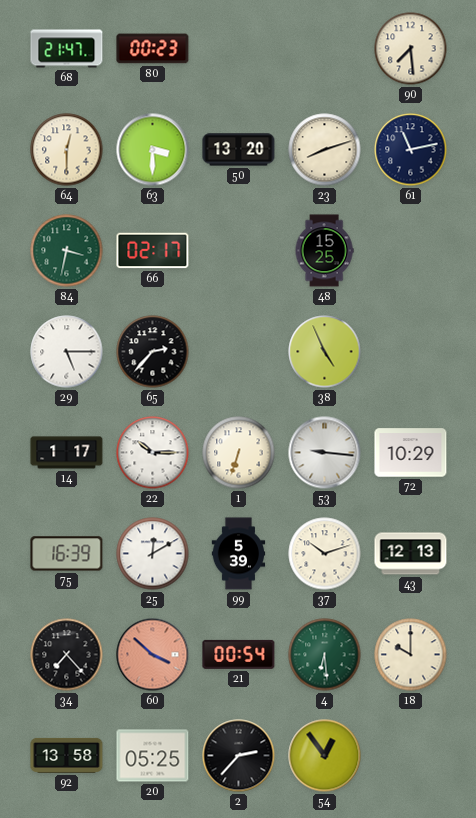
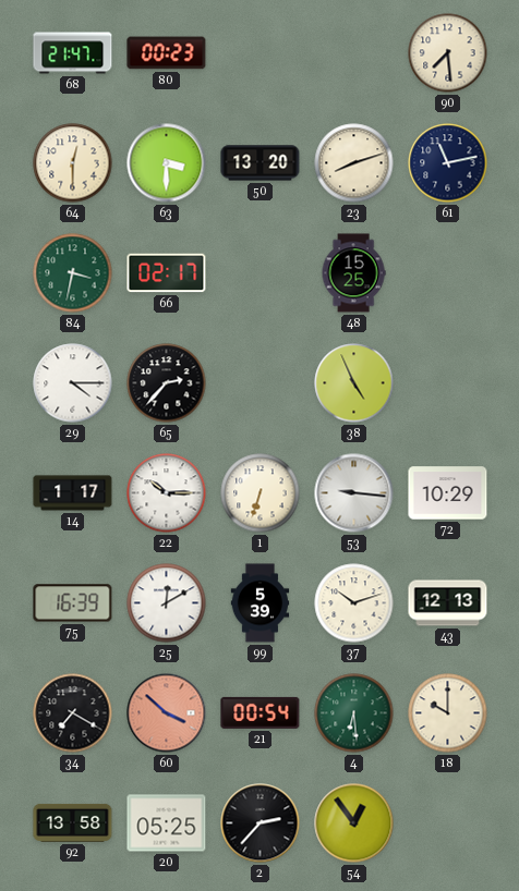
29: 5:15 -> 4:15
34: 7:23 -> 7:20
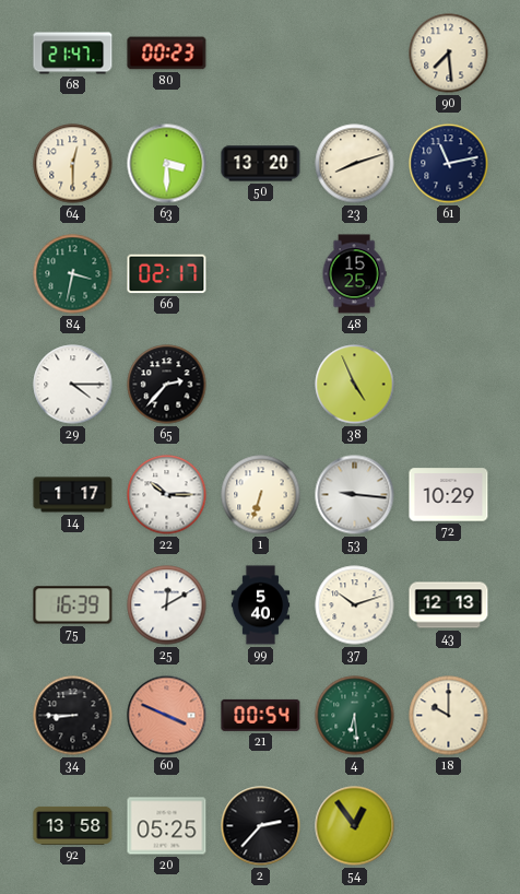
99: 5:39 -> 5:40
34: 7:20 -> 8:45
60: 3:52 -> 3:49
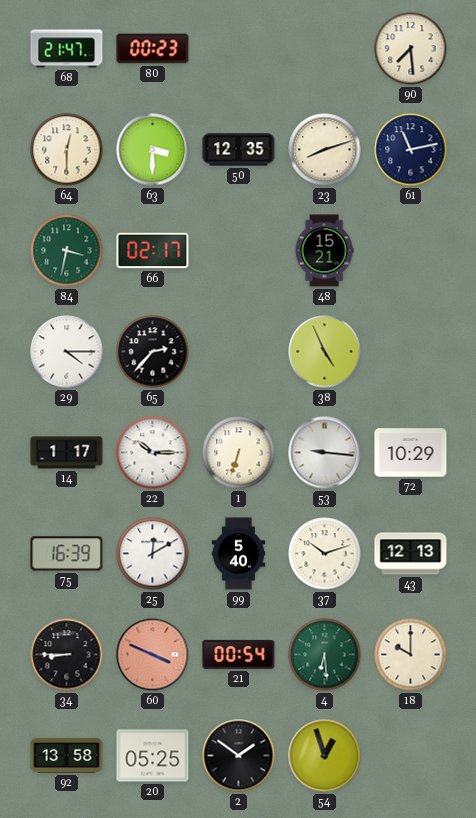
50: 13:20 -> 12:35
48: 15:25 -> 15:21
2: 2:37 -> 1:51
54: 12:54 -> 12:57
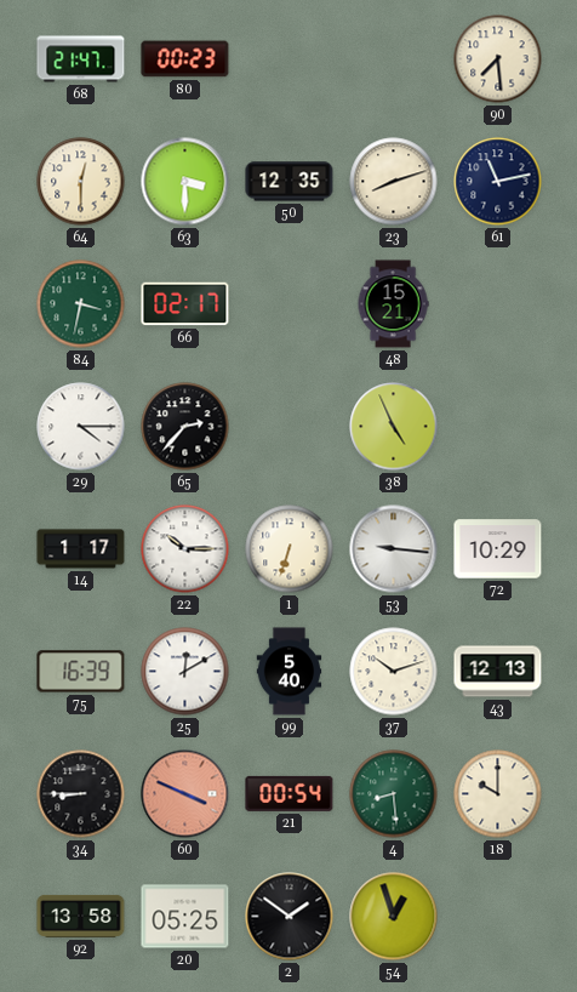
4: 6:29 -> 8:29
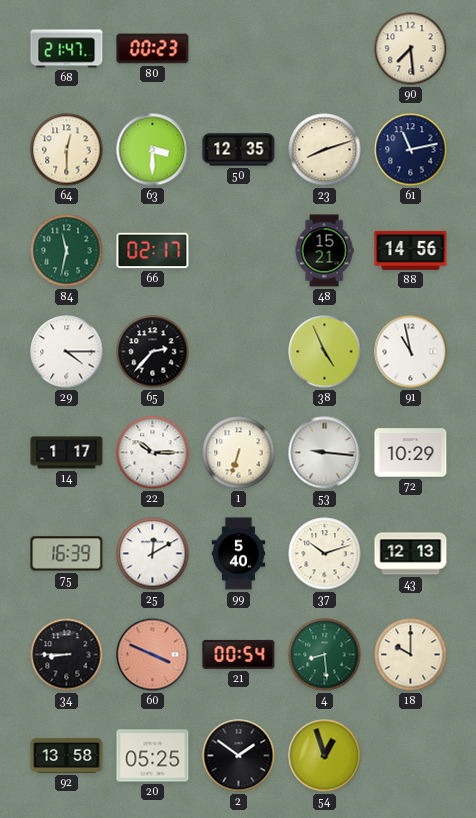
84: 3:32 -> 11:32
88: none -> 14:56
91: none -> 10:58
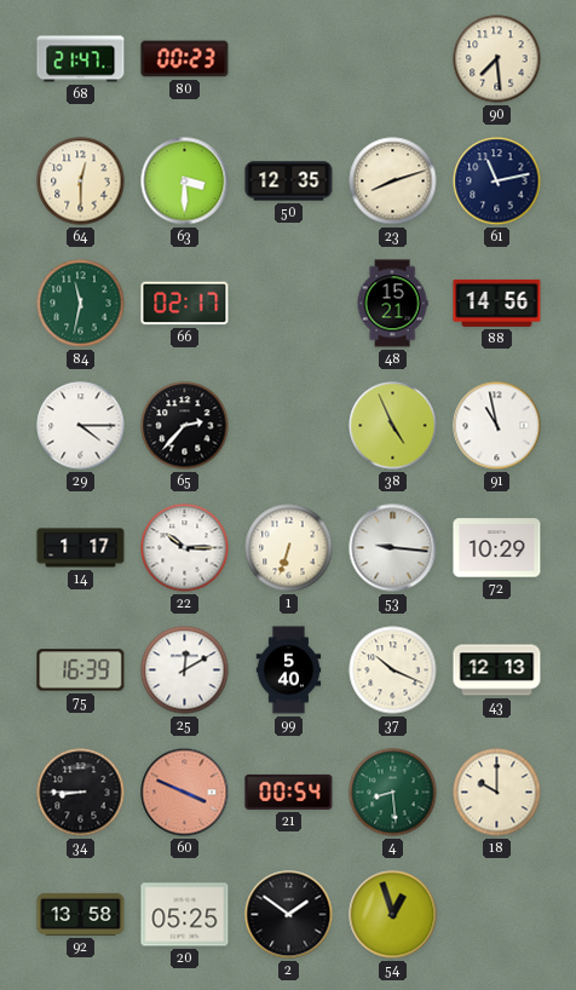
37: 10:12 -> 10:19
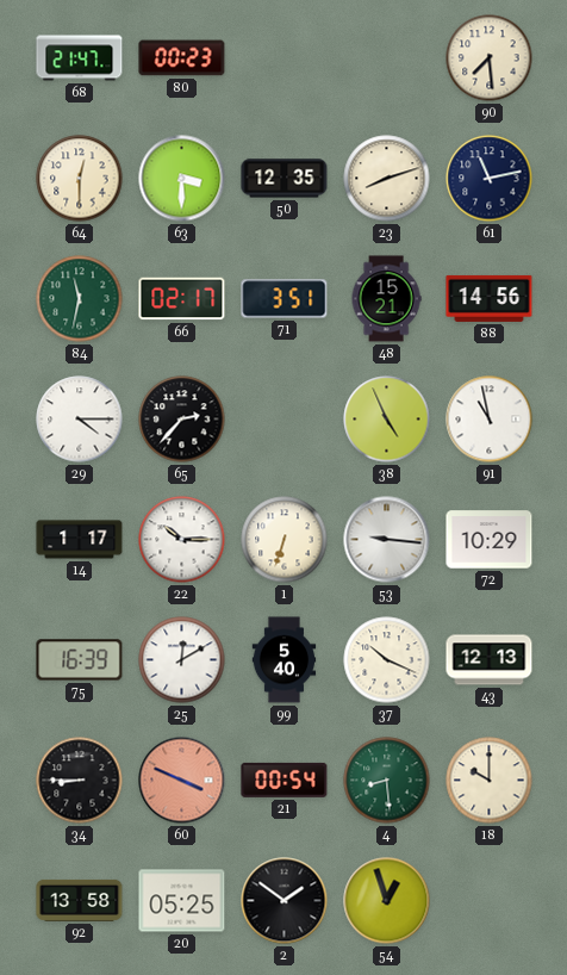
71: none -> 3:51
